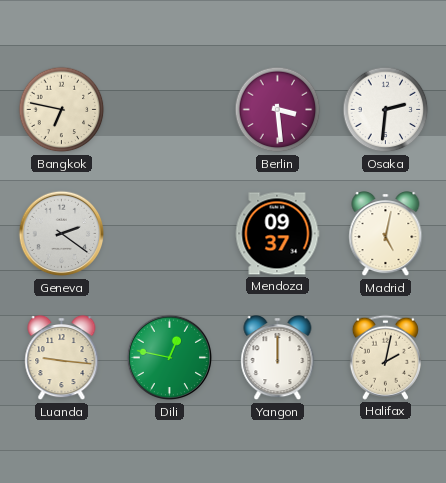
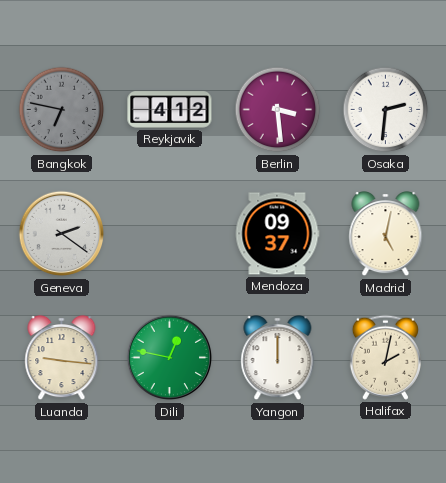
Bangkok dial: cream -> grey
Reykjavik: none -> 4:12
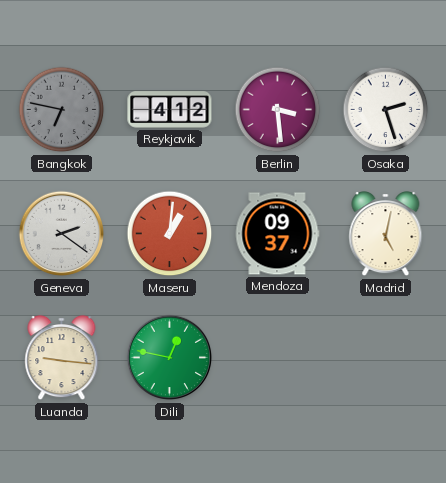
Osaka: 2:31 -> 2:27
Maseru: none -> 1:01
Yangon: 12:00 -> none
Halifax: 2:02 -> none
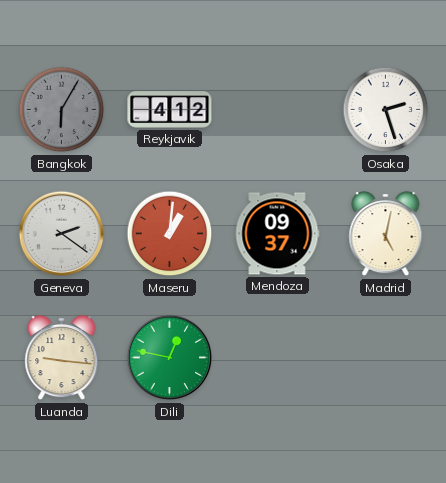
Bangkok: 6:47 -> 6:05
Berlin: 3:29 -> none
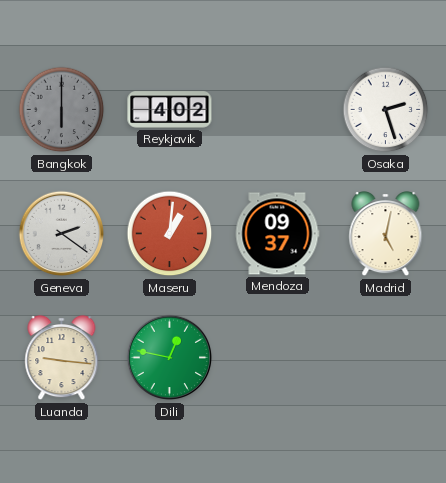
Bangkok: 6:05 -> 6:00
Reykjavik: 4:12 -> 4:02
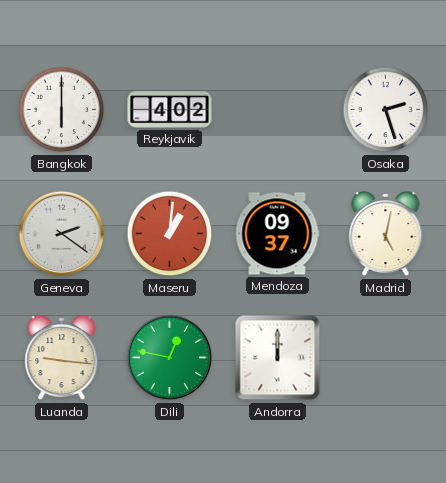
Bangkok dial: grey -> white
Andorra: none -> 12:00
